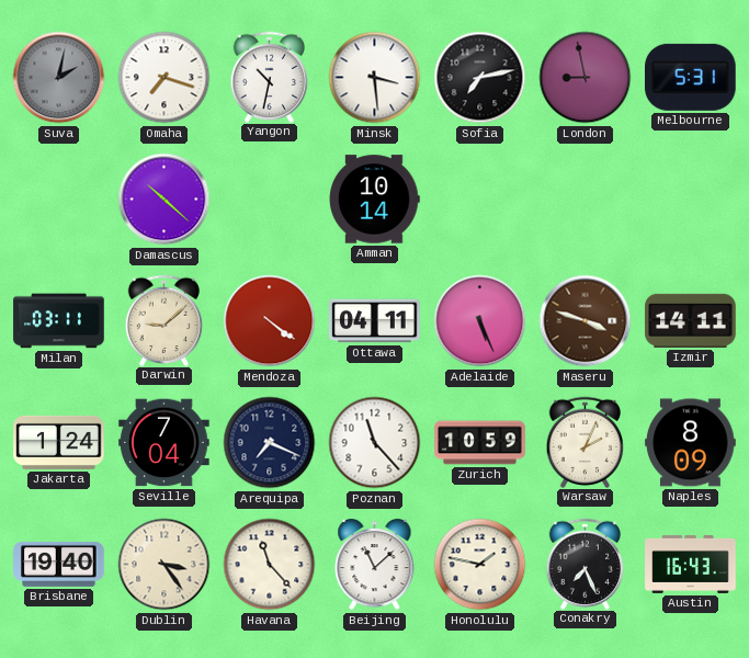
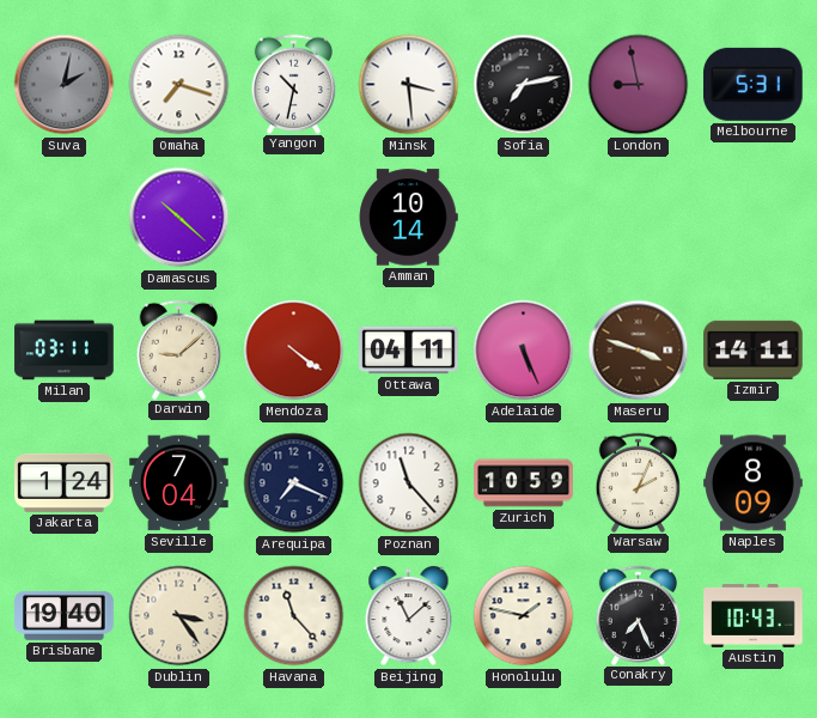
Austin: 16:43 -> 10:43
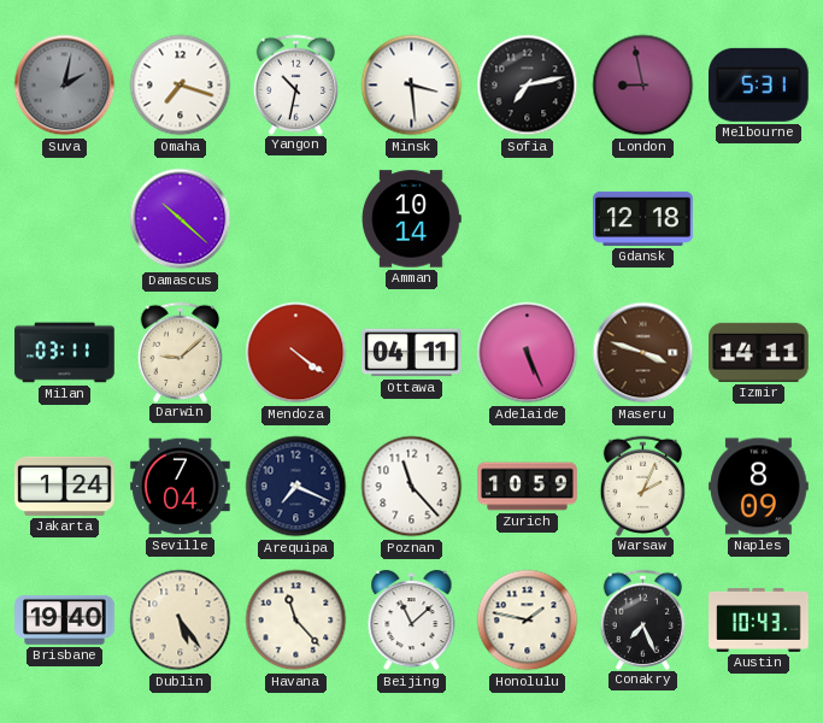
Gdansk: none -> 12:18
Dublin: 3:24 -> 5:24
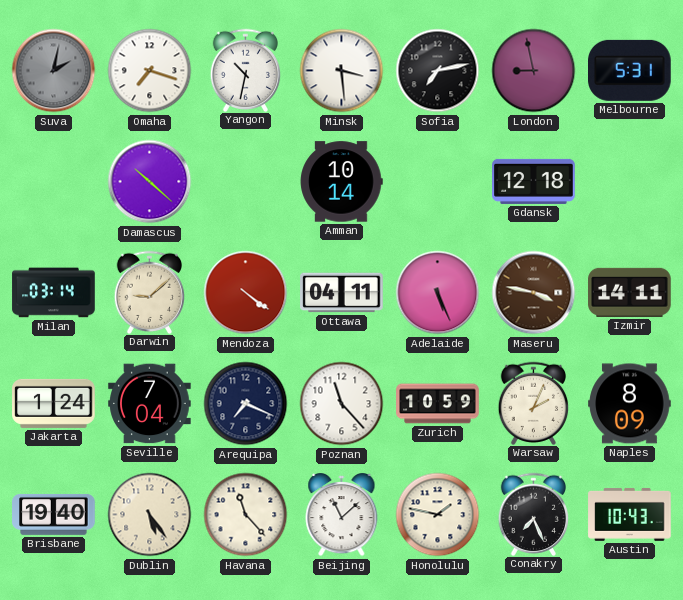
Milan: 03:11 -> 03:14
Maseru: 3:48 -> 3:47
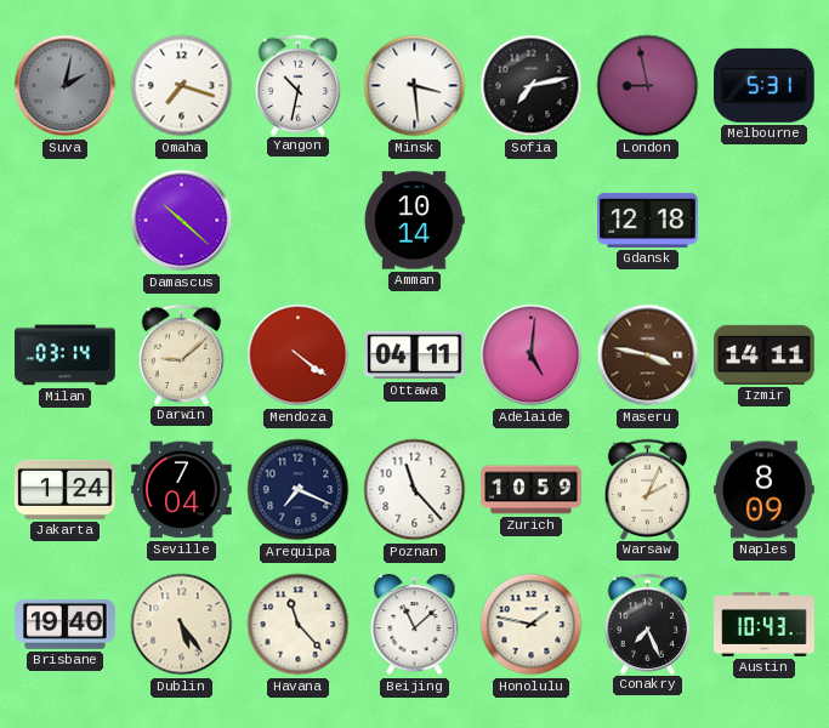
Adelaide: 5:26 -> 5:01
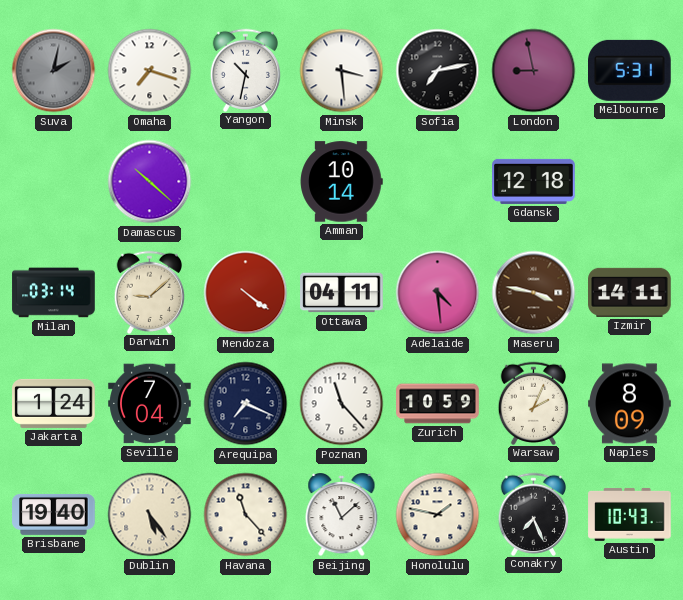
Adelaide: 5:01 -> 4:29
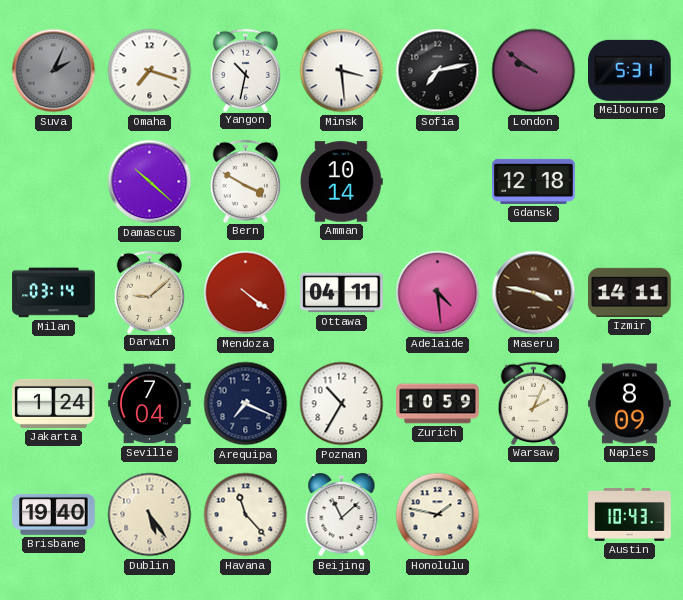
Suva: 2:02 -> 2:04
London: 8:58 -> 9:51
Bern: none -> 3:50
Poznan: 11:23 -> 10:35
Conakry: 7:26 -> none
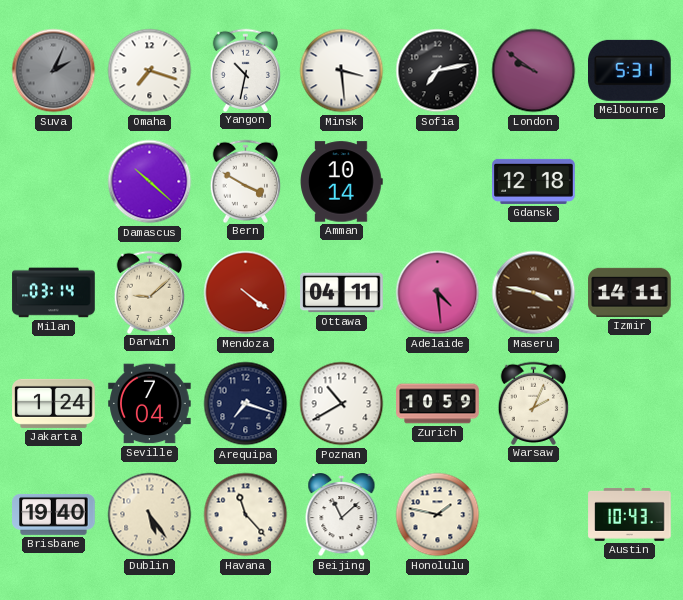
Arequipa: 7:19 -> 7:18
Poznan: 10:35 -> 10:40
Naples: 8:09 -> none
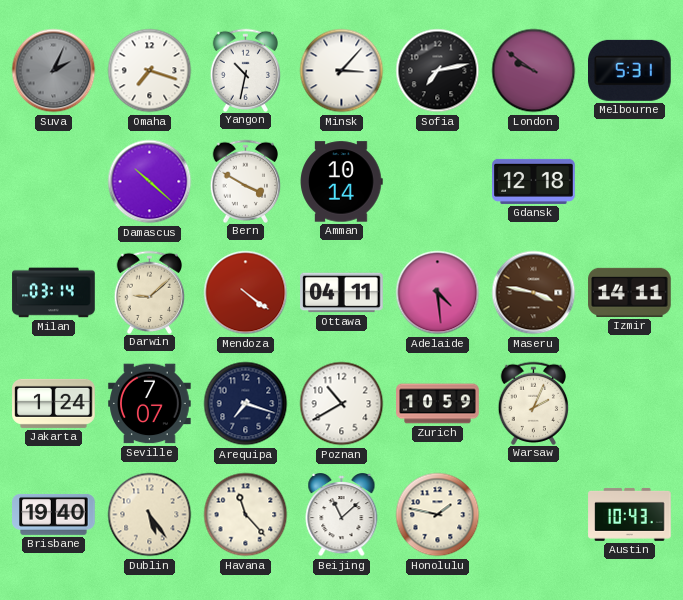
Minsk: 3:29 -> 3:07
Seville: 7:04 -> 7:07
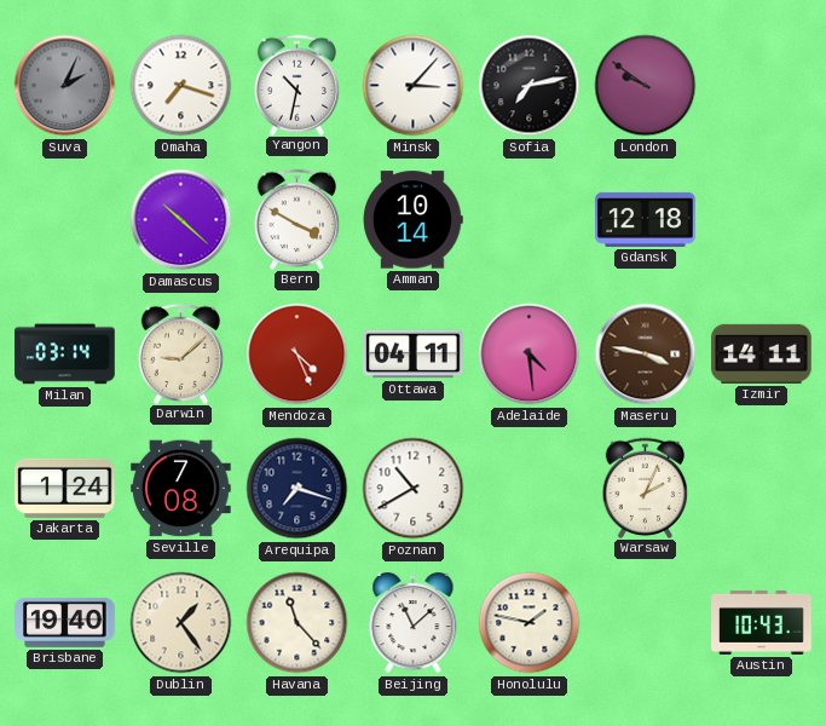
Melbourne: 5:31 -> none
Mendoza: 4:21 -> 4:26
Seville: 7:07 -> 7:08
Zurich: 10:59 -> none
Dublin: 5:24 -> 1:24
